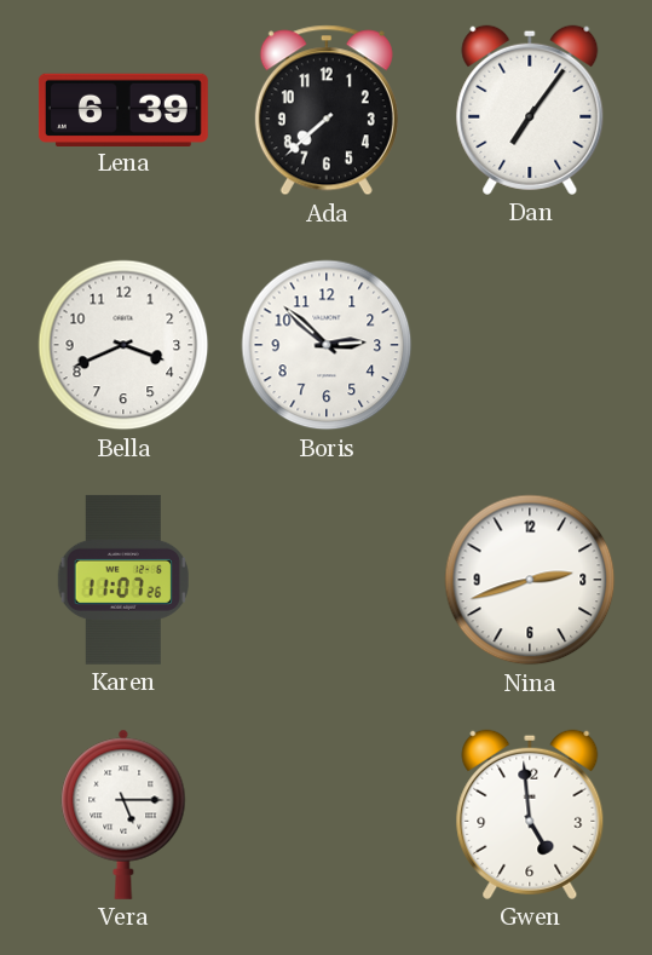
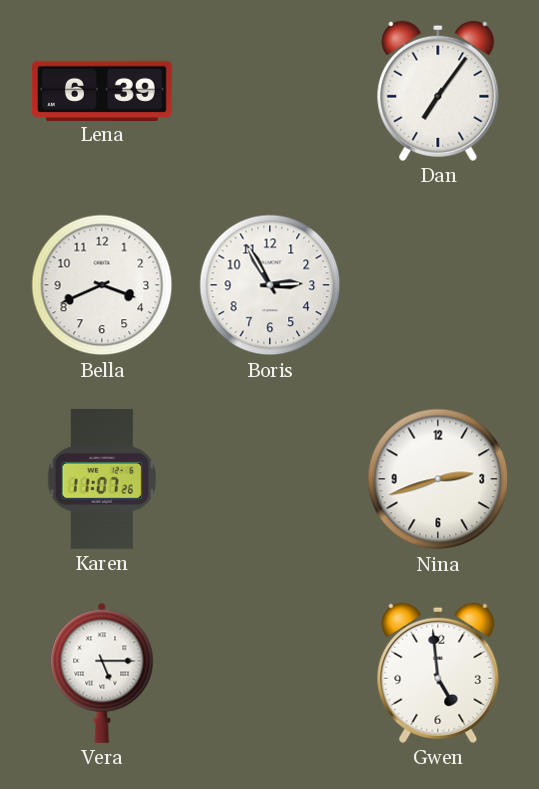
Ada: 7:38 -> none
Boris: 2:52 -> 2:55
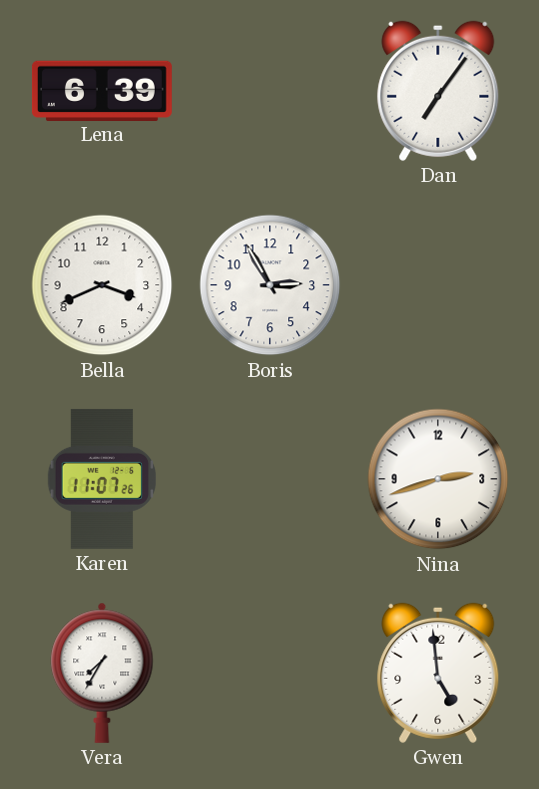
Vera: 5:15 -> 7:35
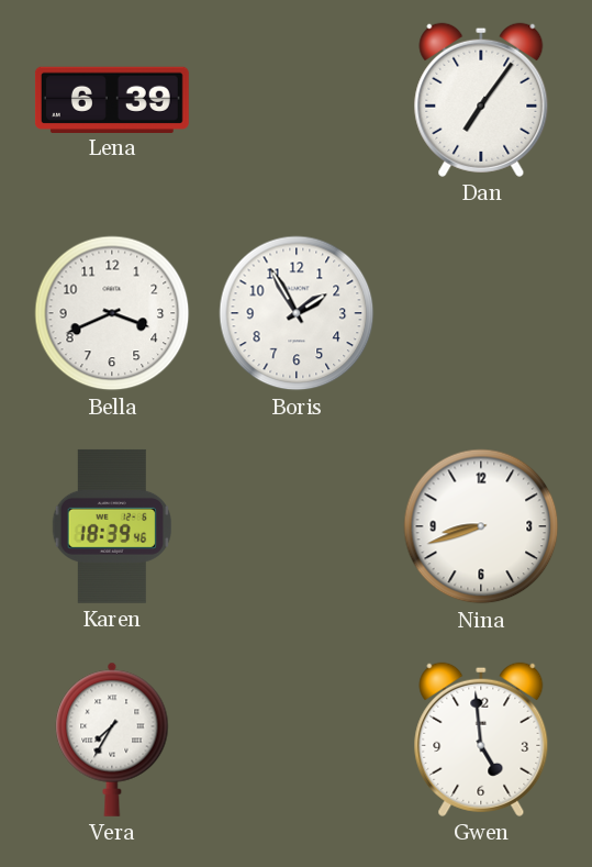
Boris: 2:55 -> 1:55
Karen: 11:07 -> 18:39
Nina: 2:42 -> 8:42
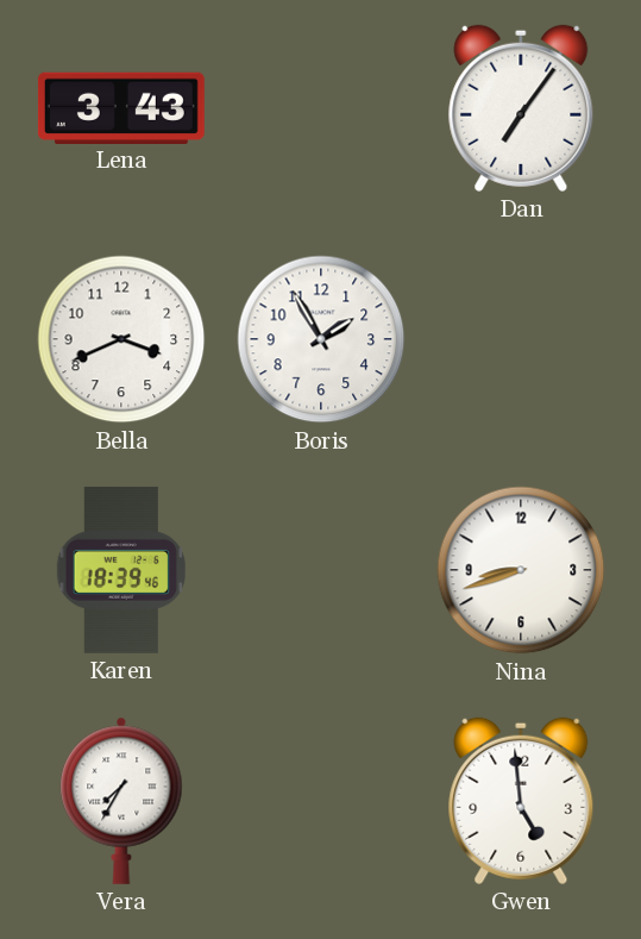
Lena: 6:39 -> 3:43
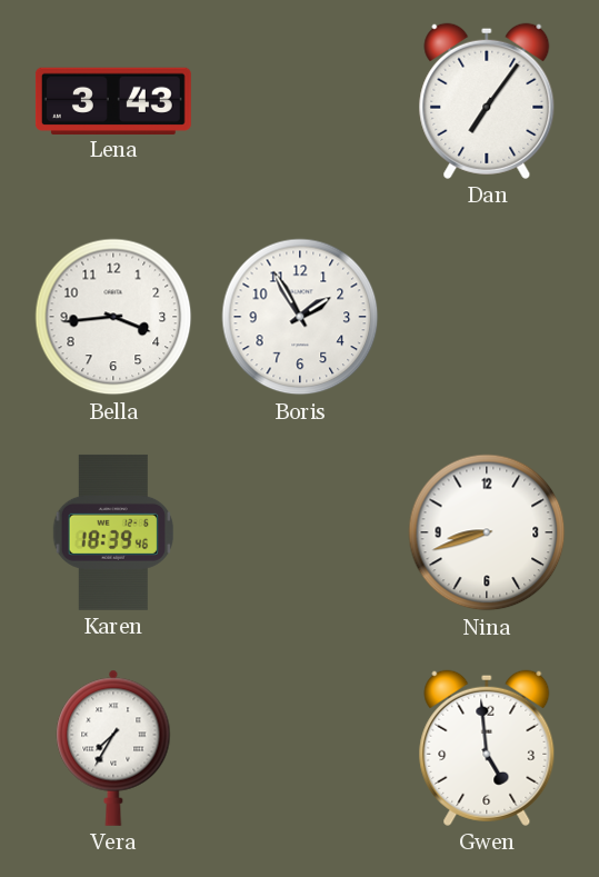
Bella: 3:41 -> 3:44
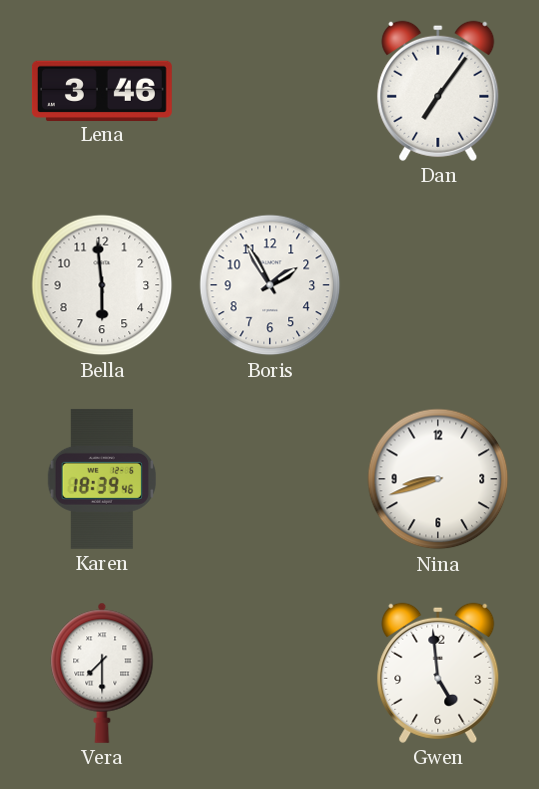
Lena: 3:43 -> 3:46
Bella: 3:44 -> 5:59
Vera: 7:35 -> 7:30
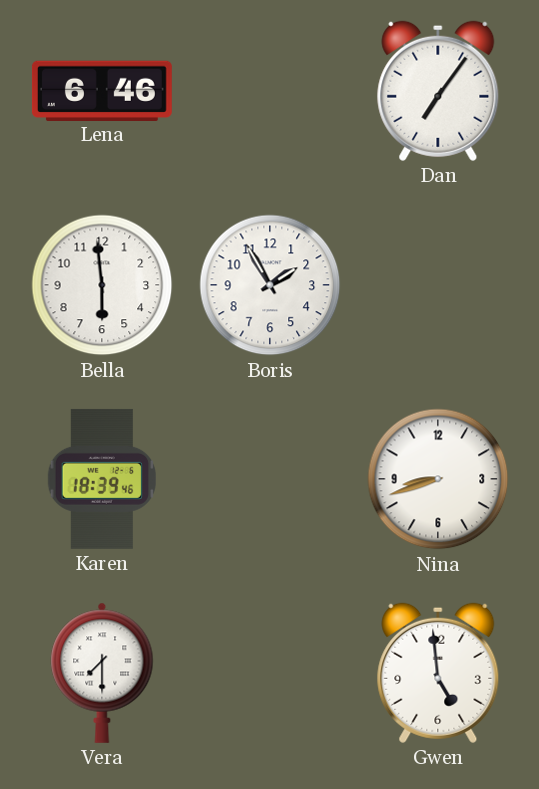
Lena: 3:46 -> 6:46
